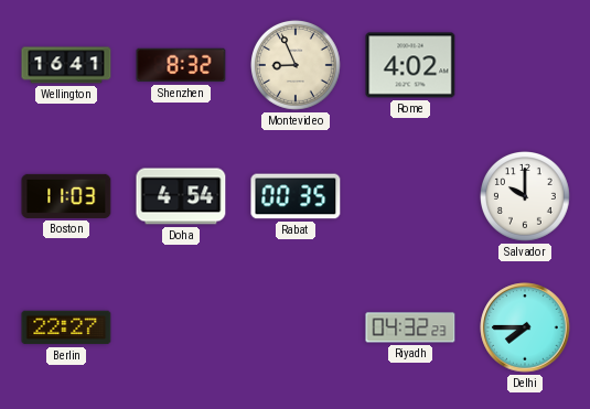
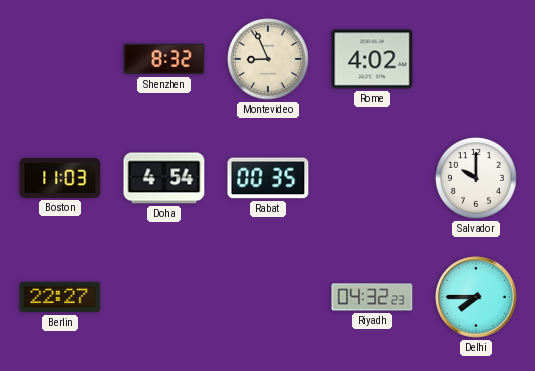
Wellington: 16:41 -> none
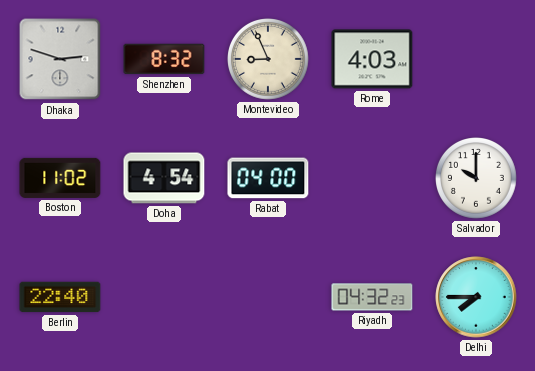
Dhaka: none -> 2:48
Rome: 4:02 -> 4:03
Boston: 11:03 -> 11:02
Rabat: 00:35 -> 04:00
Berlin: 22:27 -> 22:40
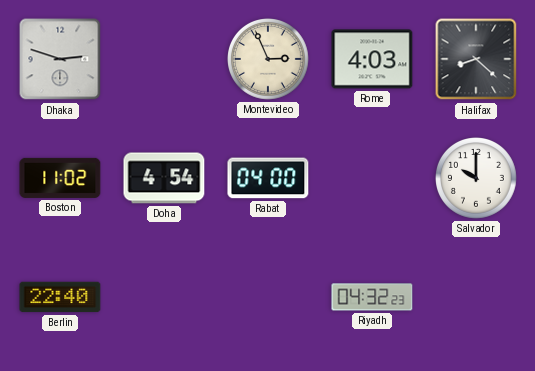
Shenzhen: 8:32 -> none
Montevideo: 8:56 -> 2:56
Halifax: none -> 8:22
Delhi: 7:45 -> none
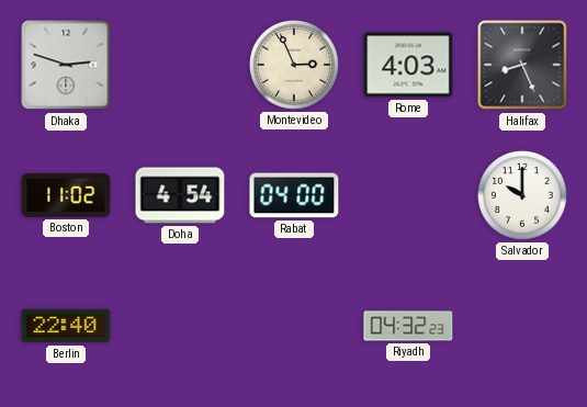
Halifax: 8:22 -> 8:26
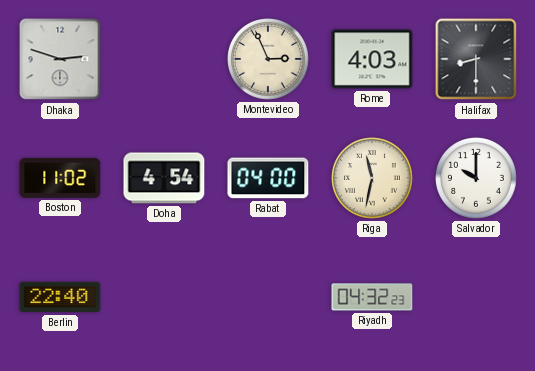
Halifax: 8:26 -> 8:30
Riga: none -> 11:32
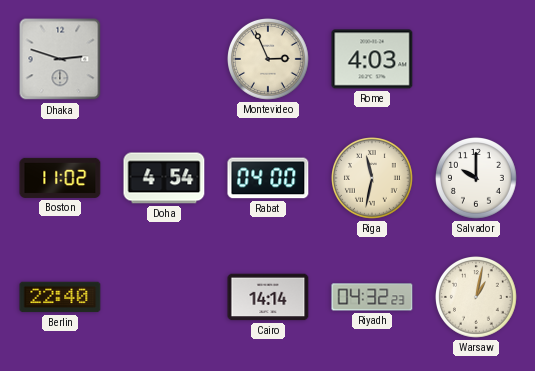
Halifax: 8:30 -> none
Cairo: none -> 14:14
Warsaw: none -> 1:02
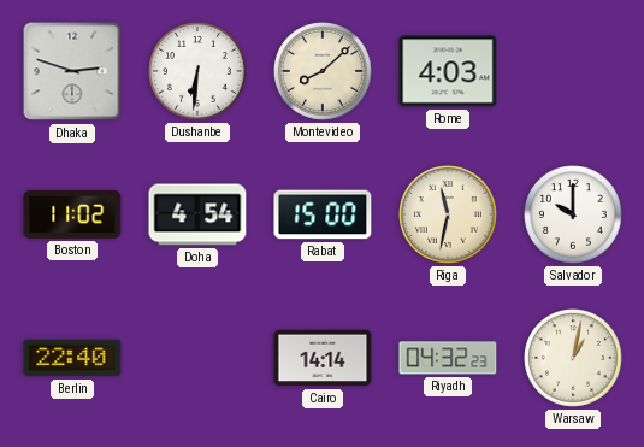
Dushanbe: none -> 6:31
Montevideo: 2:56 -> 8:08
Rabat: 04:00 -> 15:00
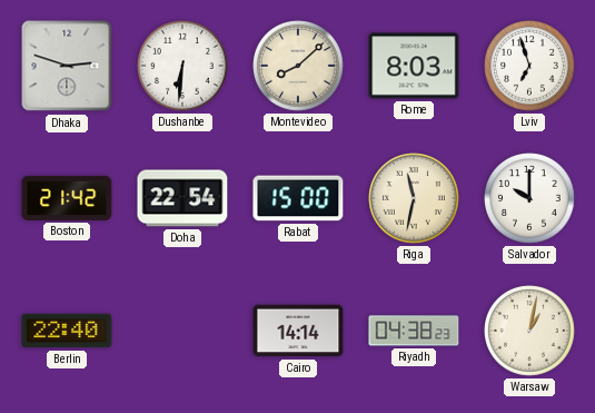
Rome: 4:03 -> 8:03
Lviv: none -> 6:57
Boston: 11:02 -> 21:42
Doha: 4:54 -> 22:54
Riyadh: 04:32 -> 04:38
